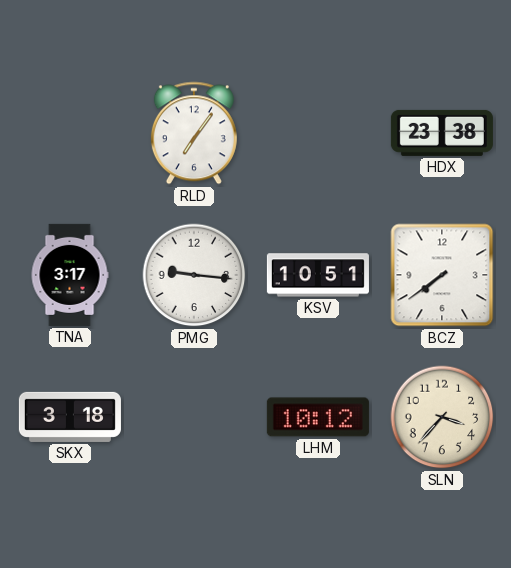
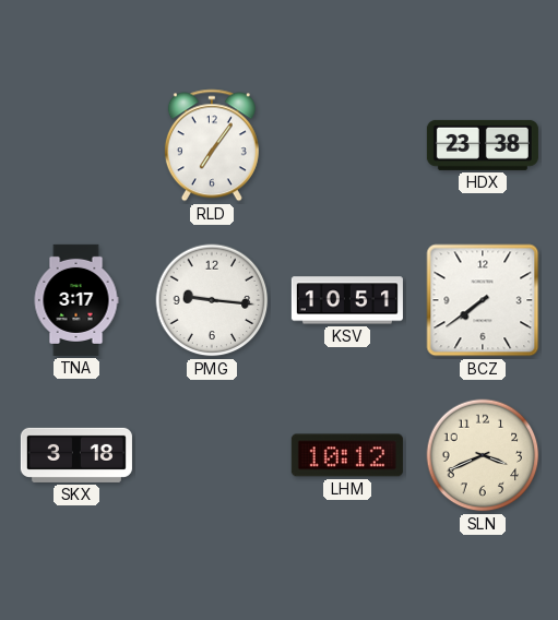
SLN: 3:37 -> 3:41
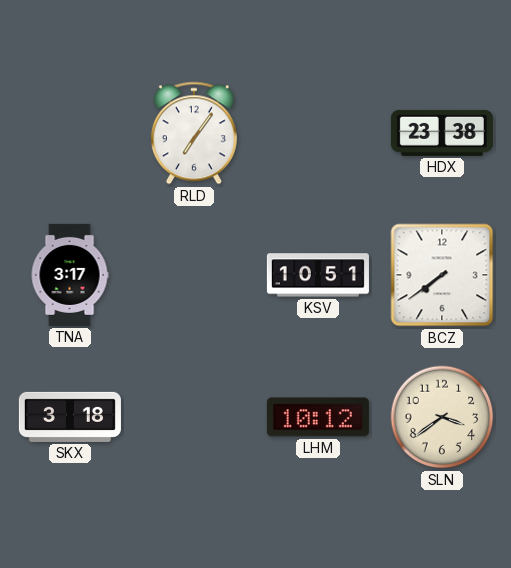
PMG: 9:16 -> none
SLN: 3:41 -> 3:39
